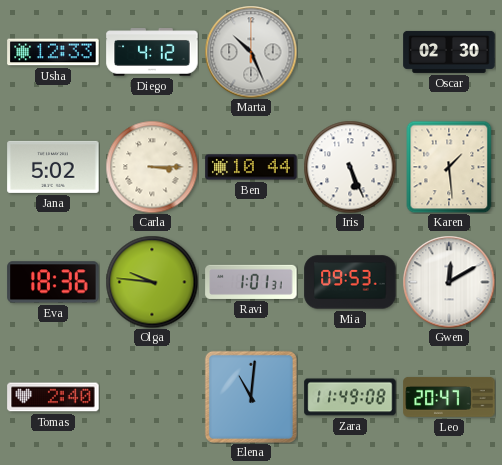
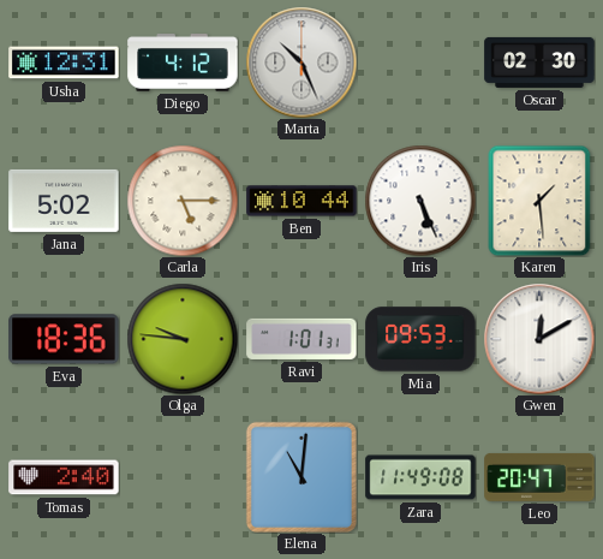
Usha: 12:33 -> 12:31
Carla: 3:15 -> 5:15
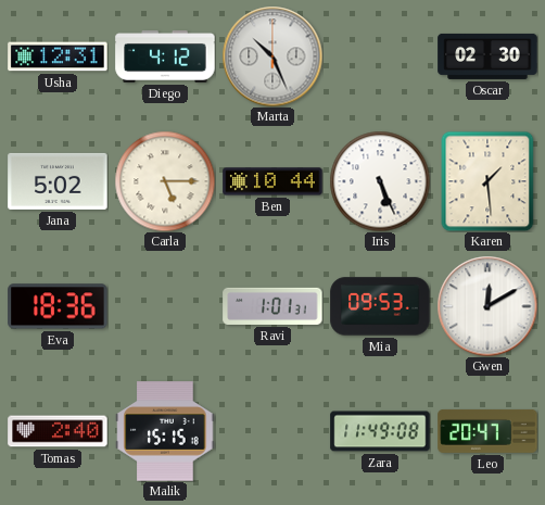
Olga: 9:46 -> none
Malik: none -> 15:15
Elena: 11:01 -> none
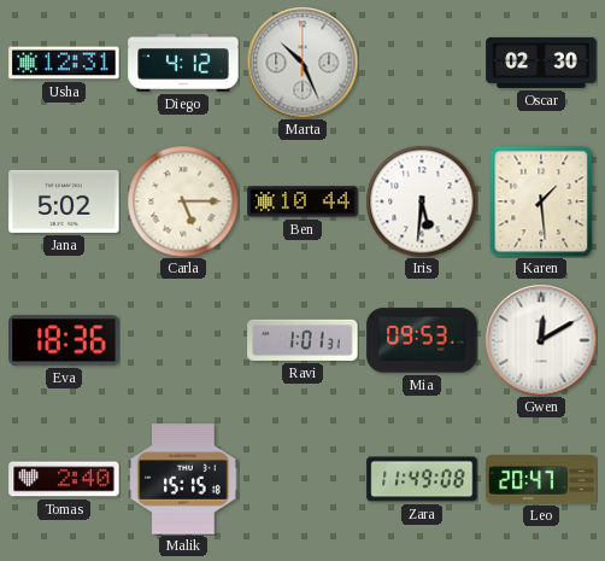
Iris: 5:26 -> 5:31
